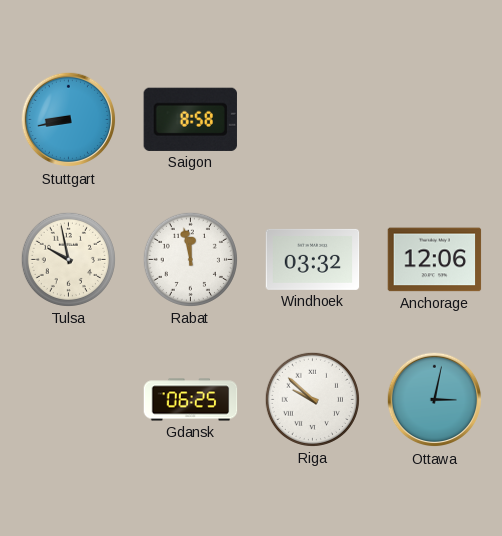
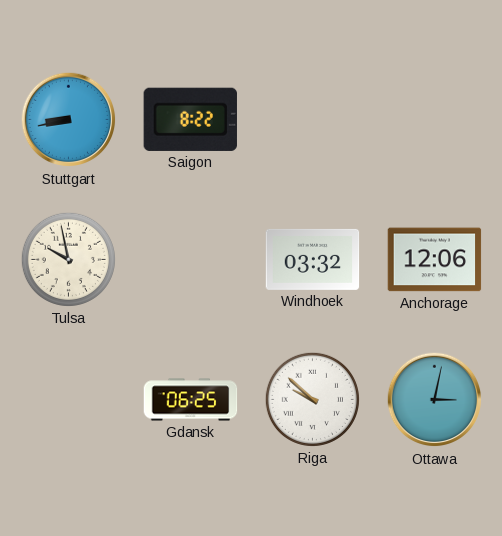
Saigon: 8:58 -> 8:22
Rabat: 11:58 -> none
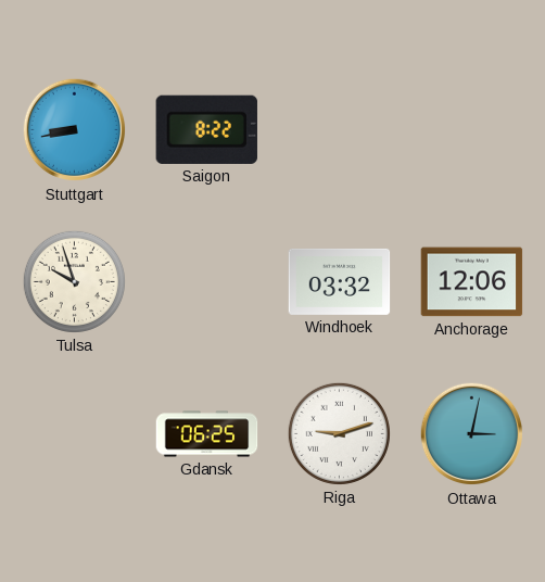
Tulsa: 9:58 -> 9:57
Riga: 9:52 -> 9:12
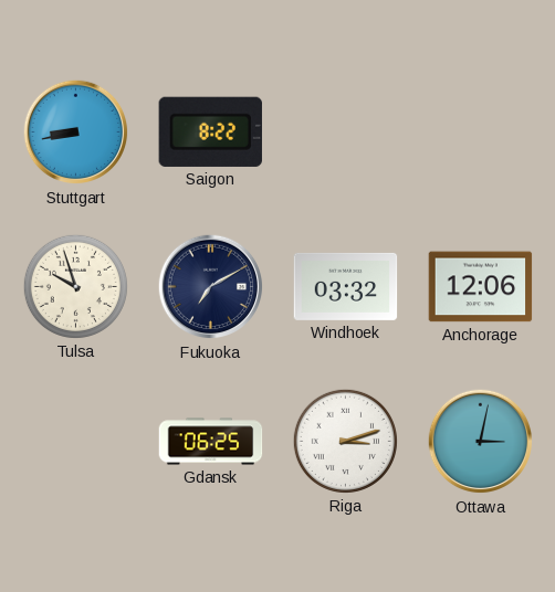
Fukuoka: none -> 7:10
Riga: 9:12 -> 3:12
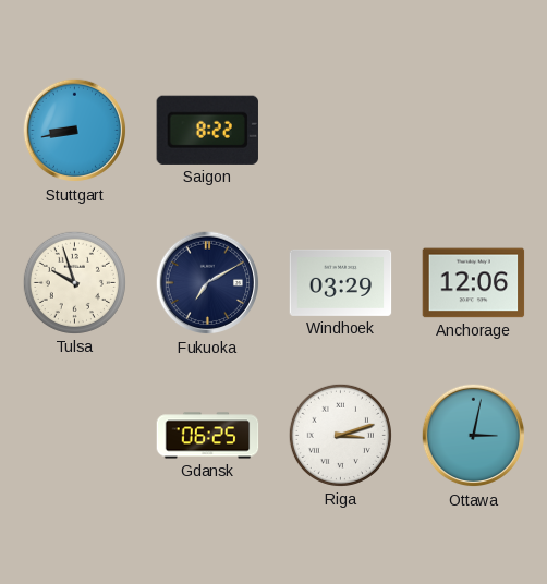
Windhoek: 03:32 -> 03:29
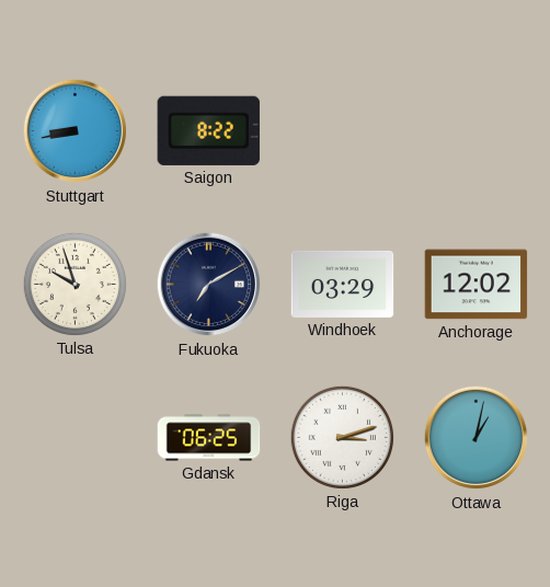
Anchorage: 12:06 -> 12:02
Ottawa: 3:02 -> 1:02
